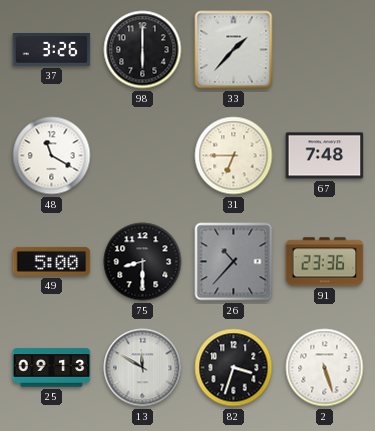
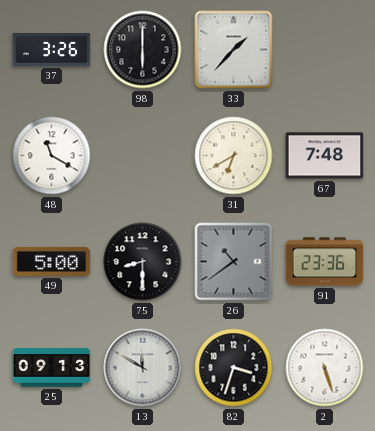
31: 6:45 -> 6:40
26: 10:37 -> 10:39
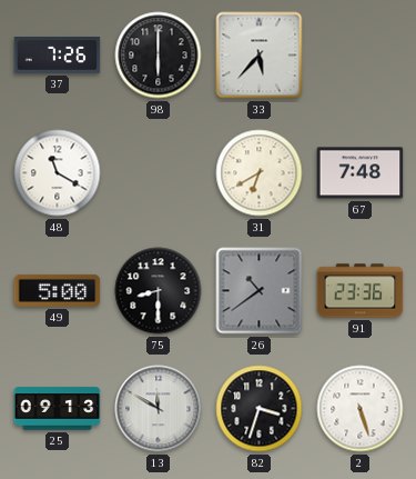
37: 3:26 -> 7:26
33: 1:37 -> 5:37
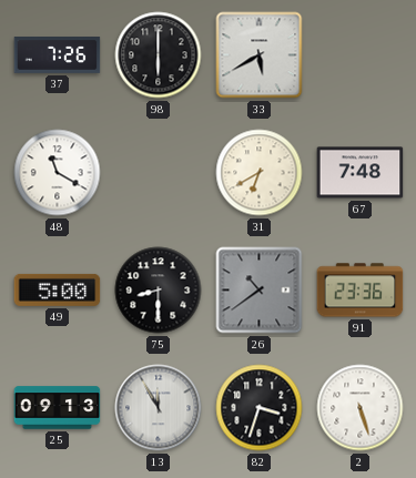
33: 5:37 -> 5:40
13: 11:50 -> 11:55
